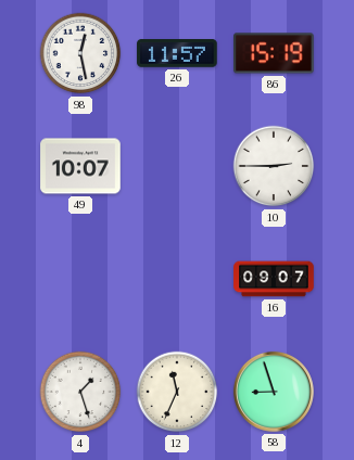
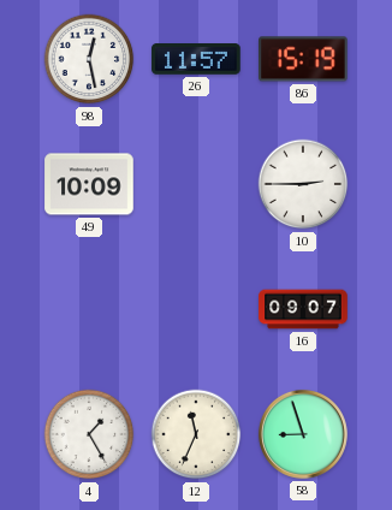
49: 10:07 -> 10:09
4: 1:27 -> 1:25
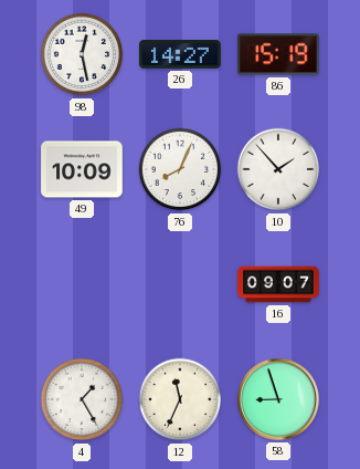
26: 11:57 -> 14:27
76: none -> 8:04
10: 2:45 -> 1:53
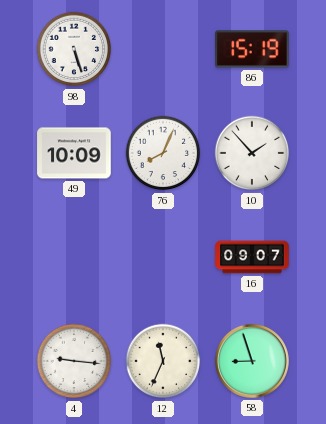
98: 12:28 -> 5:27
26: 14:27 -> none
4: 1:25 -> 9:16
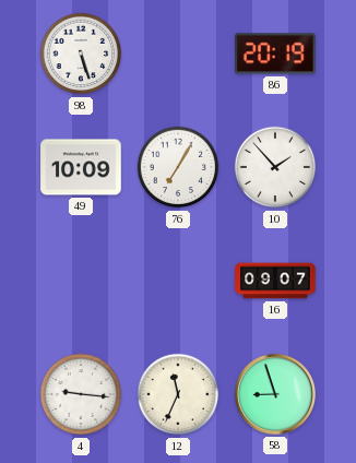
86: 15:19 -> 20:19
76: 8:04 -> 7:05
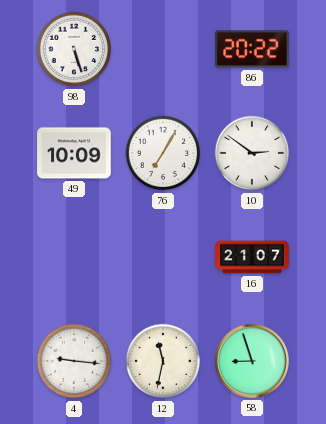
86: 20:19 -> 20:22
10: 1:53 -> 2:51
16: 09:07 -> 21:07
12: 11:34 -> 11:32
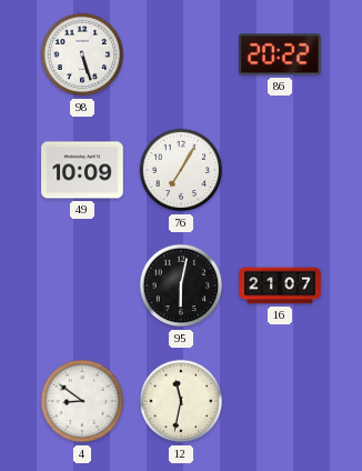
10: 2:51 -> none
95: none -> 6:02
4: 9:16 -> 8:51
58: 8:57 -> none
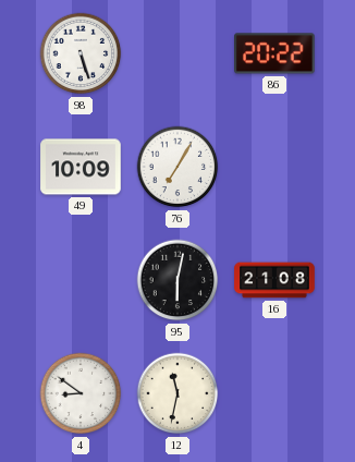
16: 21:07 -> 21:08
